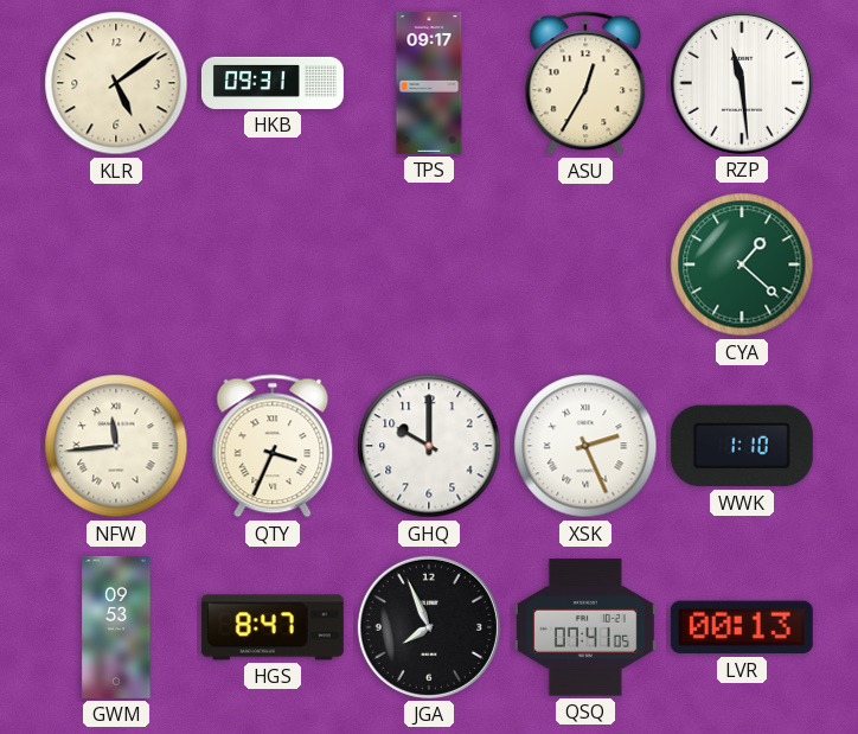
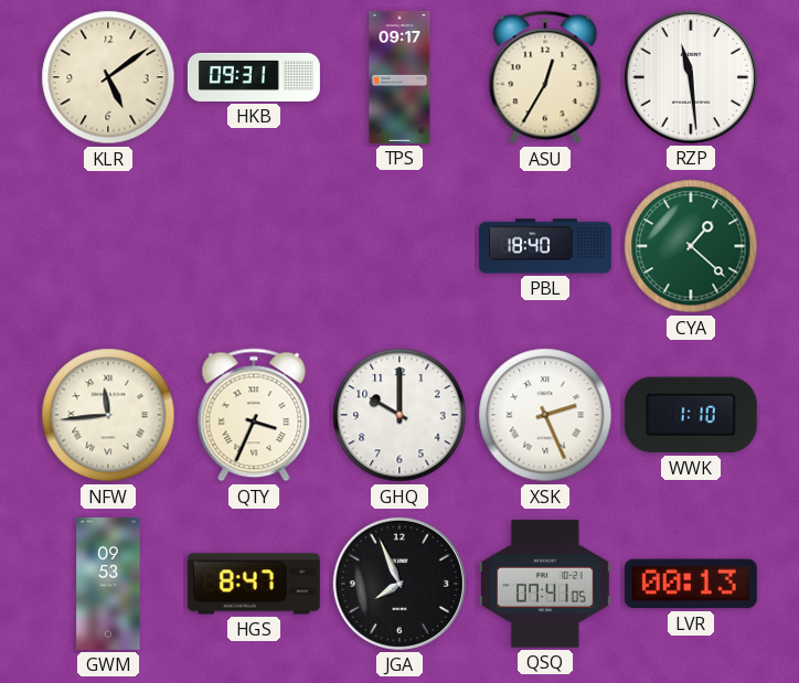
PBL: none -> 18:40
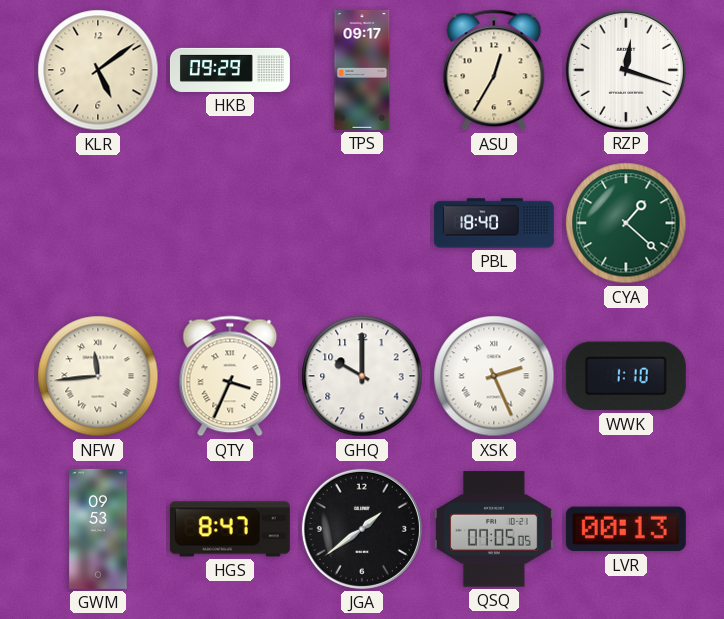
HKB: 09:31 -> 09:29
RZP: 11:29 -> 12:18
JGA: 7:56 -> 1:39
QSQ: 07:41 -> 07:05
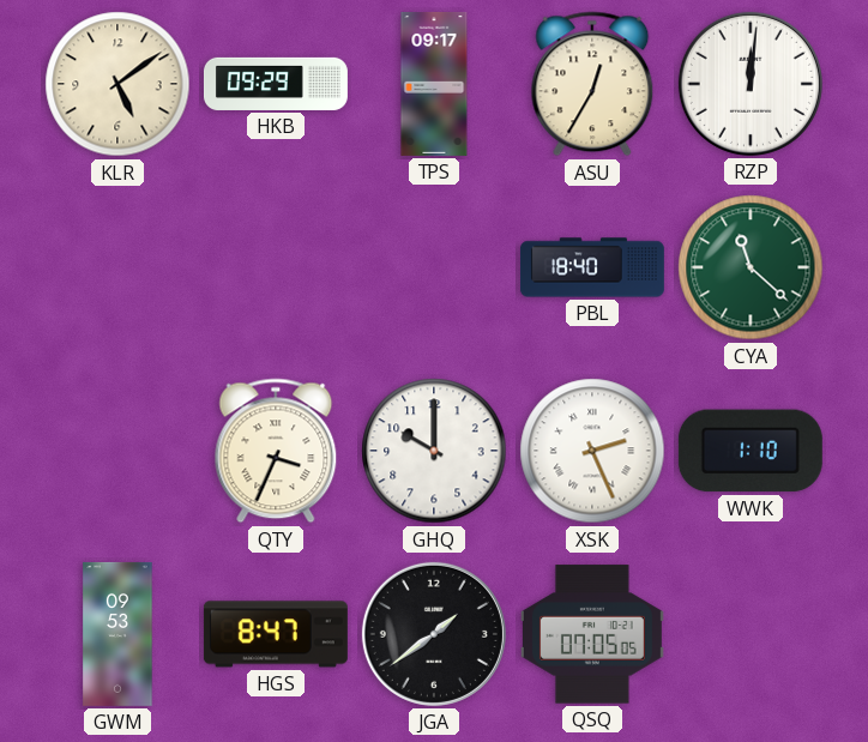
RZP: 12:18 -> 12:01
CYA: 1:22 -> 11:22
NFW: 11:44 -> none
LVR: 00:13 -> none
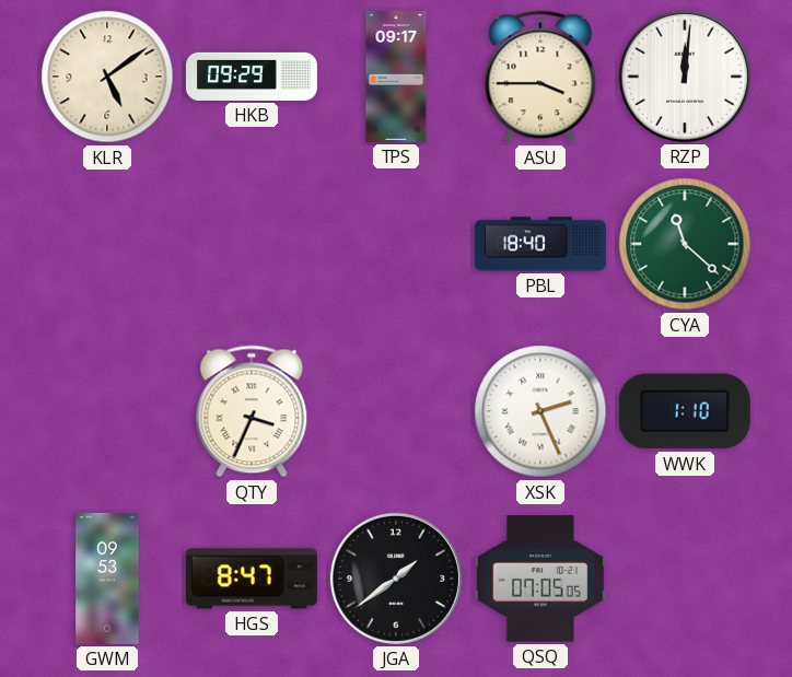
ASU: 12:35 -> 3:45
GHQ: 10:00 -> none
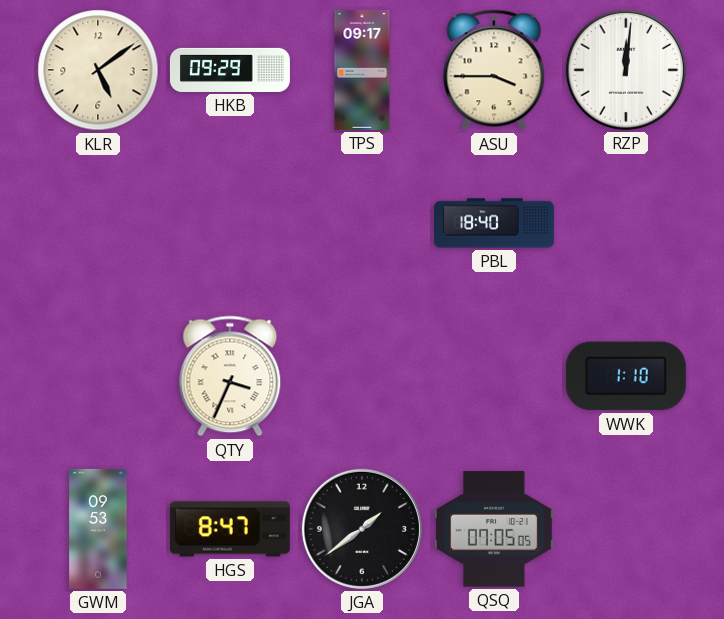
CYA: 11:22 -> none
XSK: 2:26 -> none
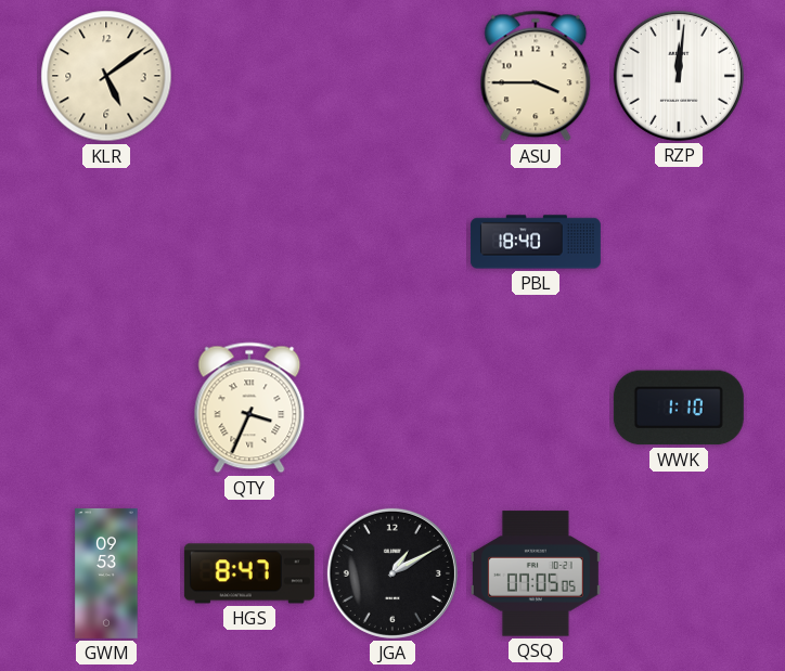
HKB: 09:29 -> none
TPS: 09:17 -> none
JGA: 1:39 -> 1:10
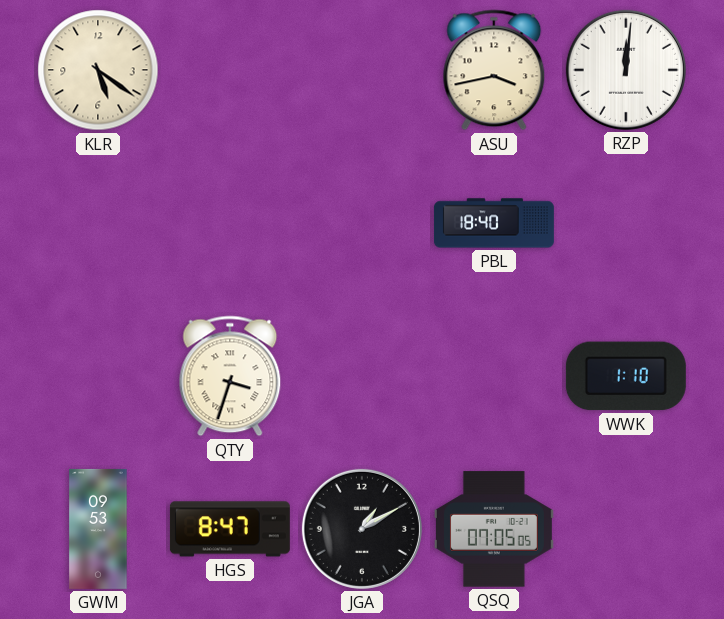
KLR: 5:09 -> 5:21
ASU: 3:45 -> 3:43
QTY: 3:34 -> 3:33
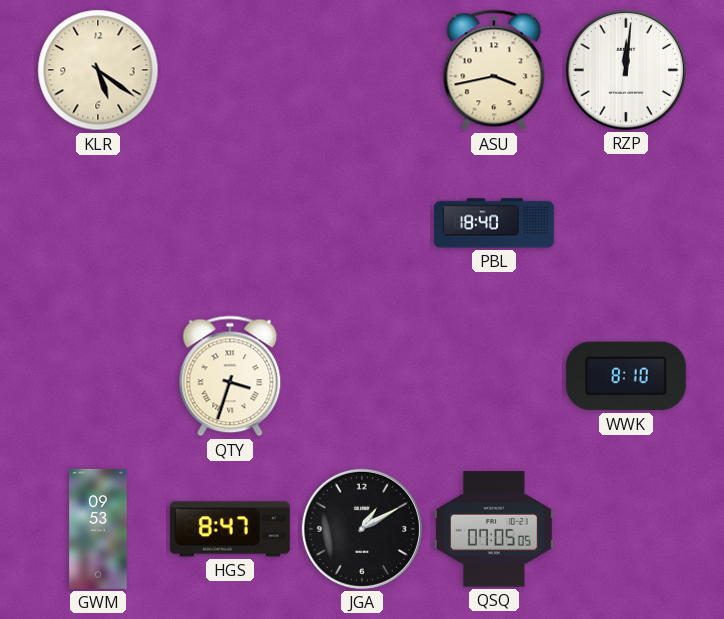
WWK: 1:10 -> 8:10
